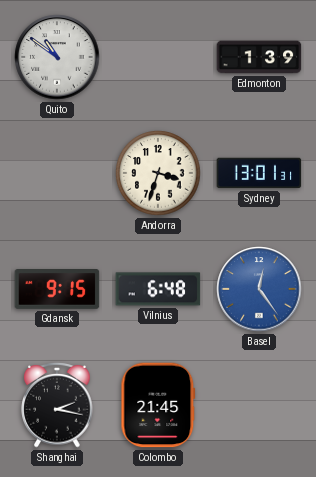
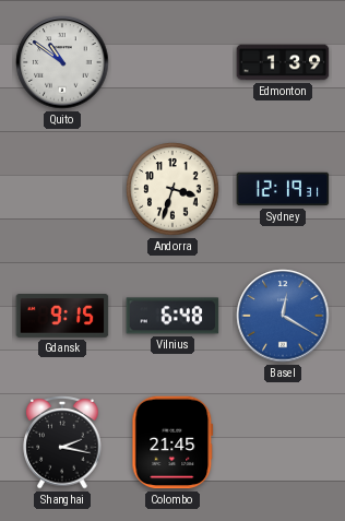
Sydney: 13:01 -> 12:19
Basel: 12:24 -> 12:20
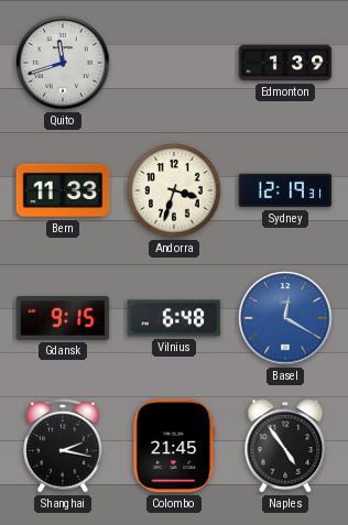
Quito: 10:51 -> 11:42
Bern: none -> 11:33
Naples: none -> 4:54
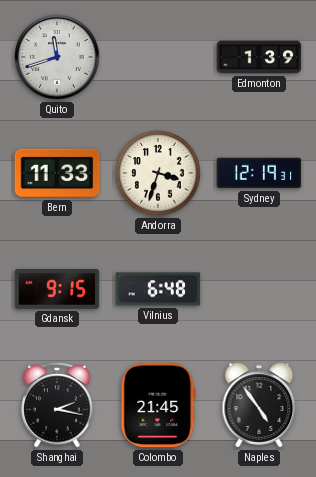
Basel: 12:20 -> none
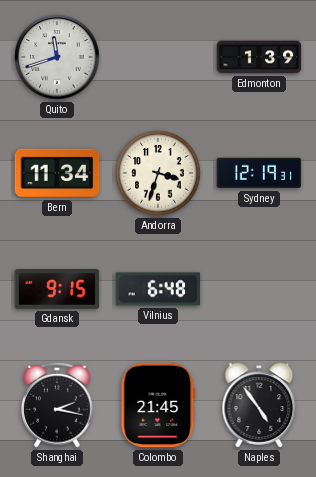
Bern: 11:33 -> 11:34
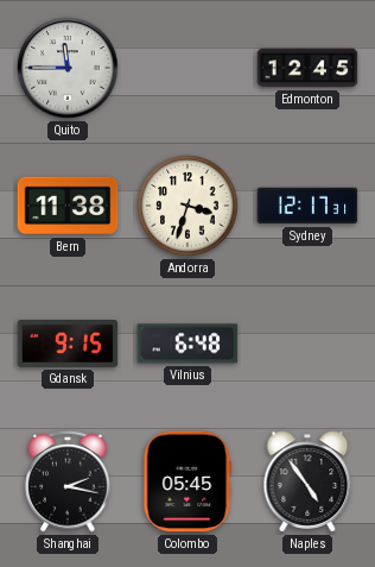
Quito: 11:42 -> 11:45
Edmonton: 1:39 -> 12:45
Bern: 11:34 -> 11:38
Sydney: 12:19 -> 12:17
Colombo: 21:45 -> 05:45
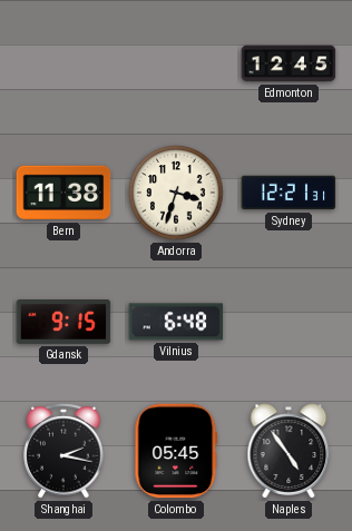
Quito: 11:45 -> none
Sydney: 12:17 -> 12:21
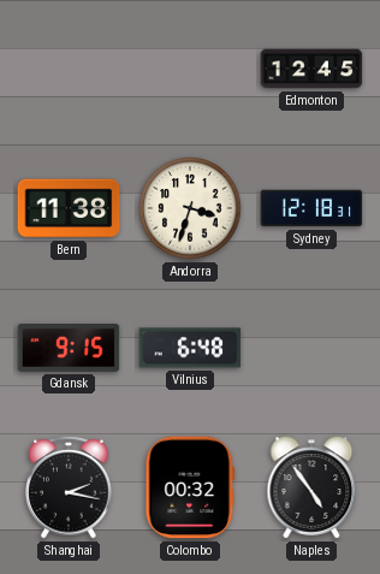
Sydney: 12:21 -> 12:18
Colombo: 05:45 -> 00:32
